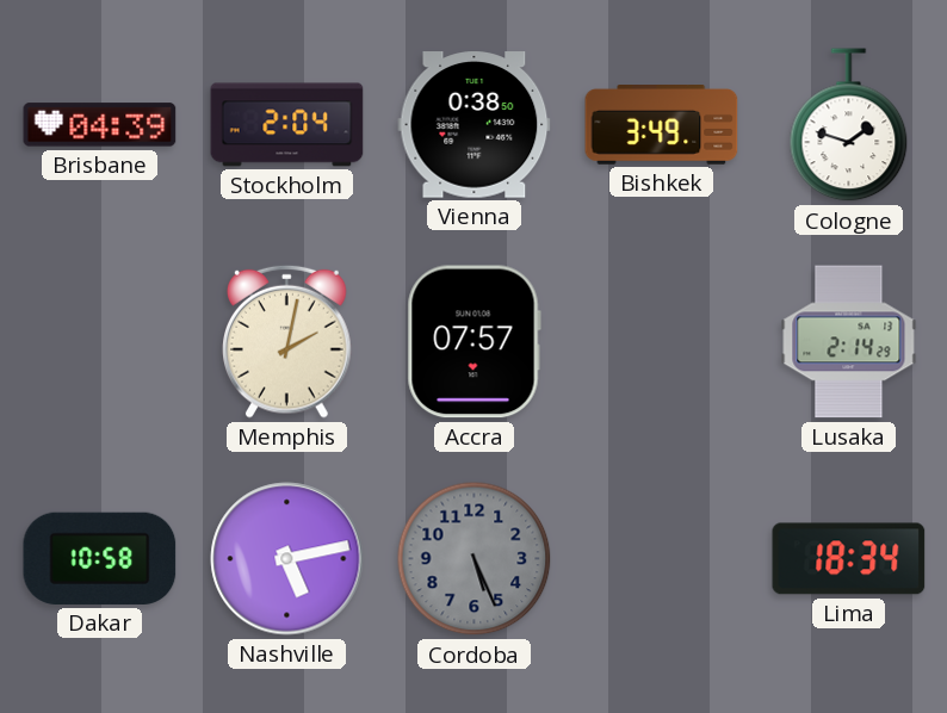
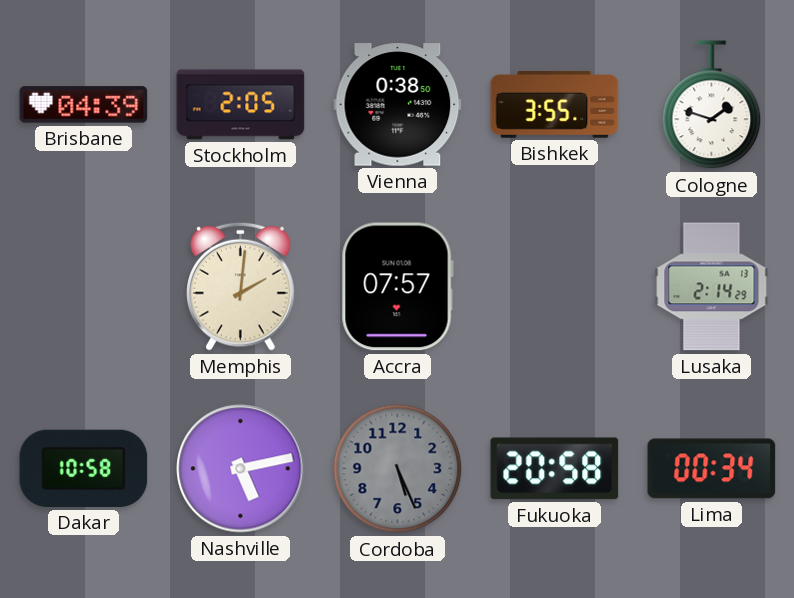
Stockholm: 2:04 -> 2:05
Bishkek: 3:49 -> 3:55
Memphis: 2:02 -> 2:01
Fukuoka: none -> 20:58
Lima: 18:34 -> 00:34
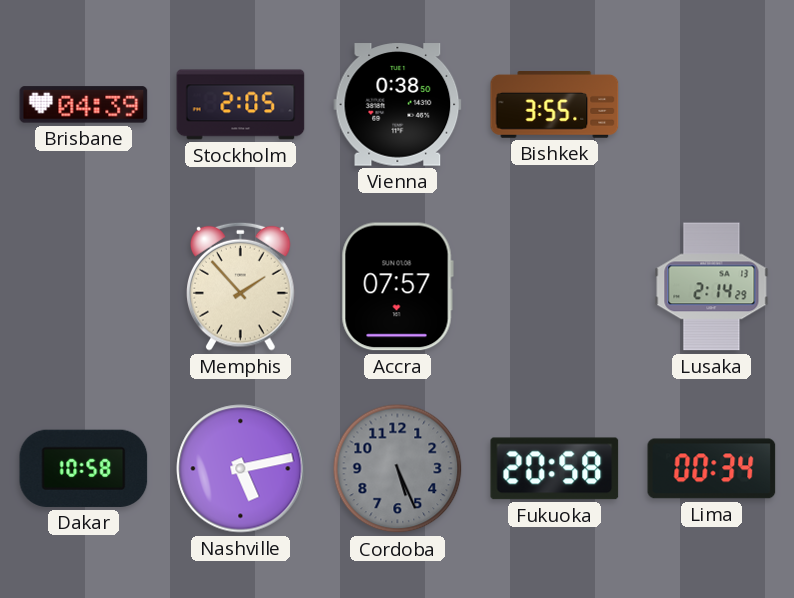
Cologne: 1:48 -> none
Memphis: 2:01 -> 1:53
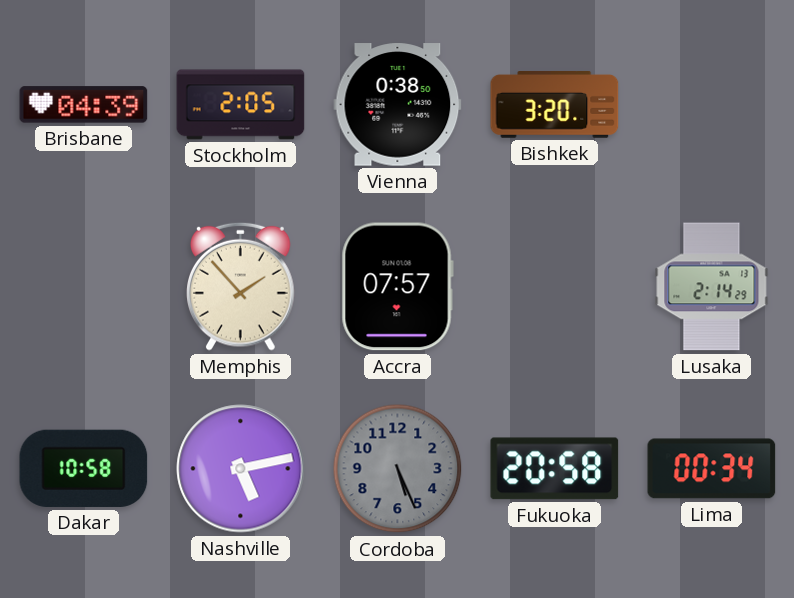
Bishkek: 3:55 -> 3:20
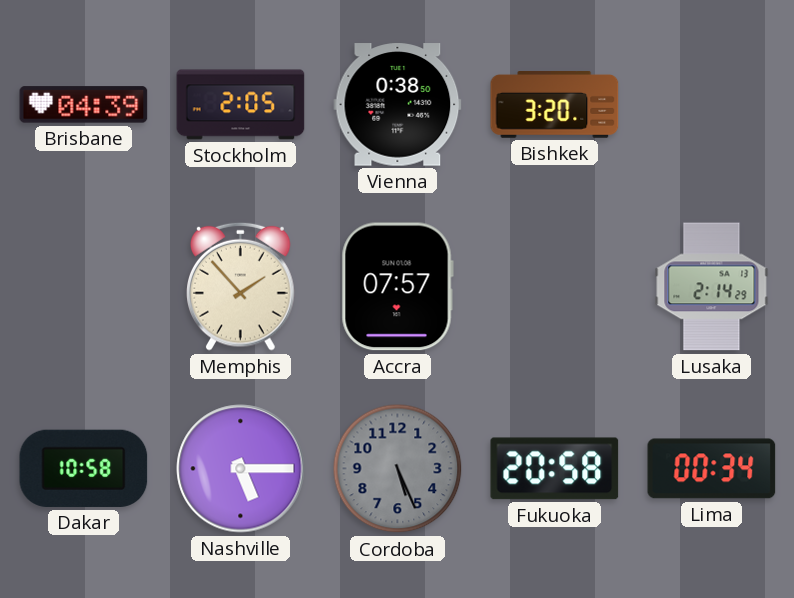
Nashville: 5:13 -> 5:15
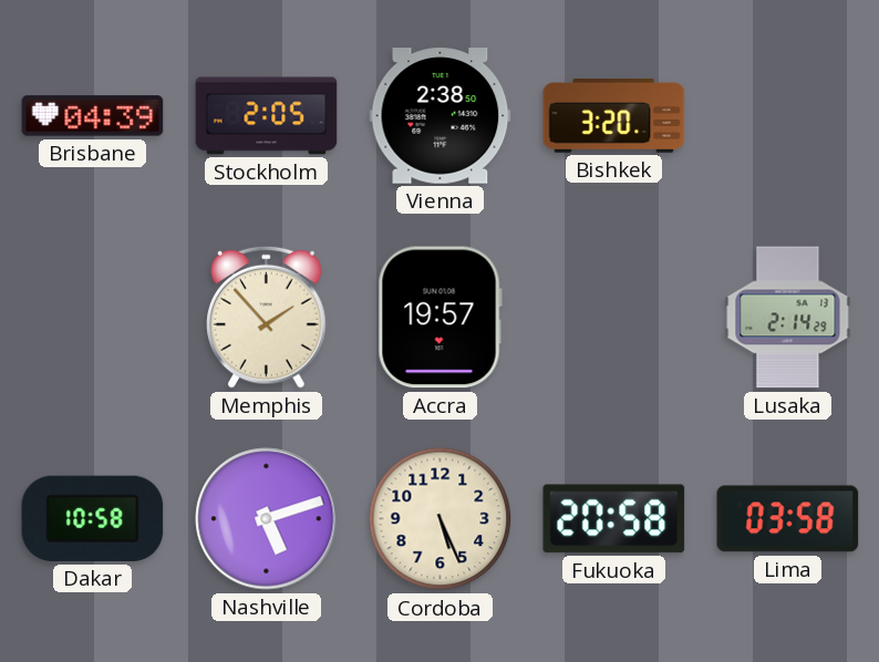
Vienna: 0:38 -> 2:38
Accra: 07:57 -> 19:57
Nashville: 5:15 -> 5:12
Cordoba dial: grey -> cream
Lima: 00:34 -> 03:58
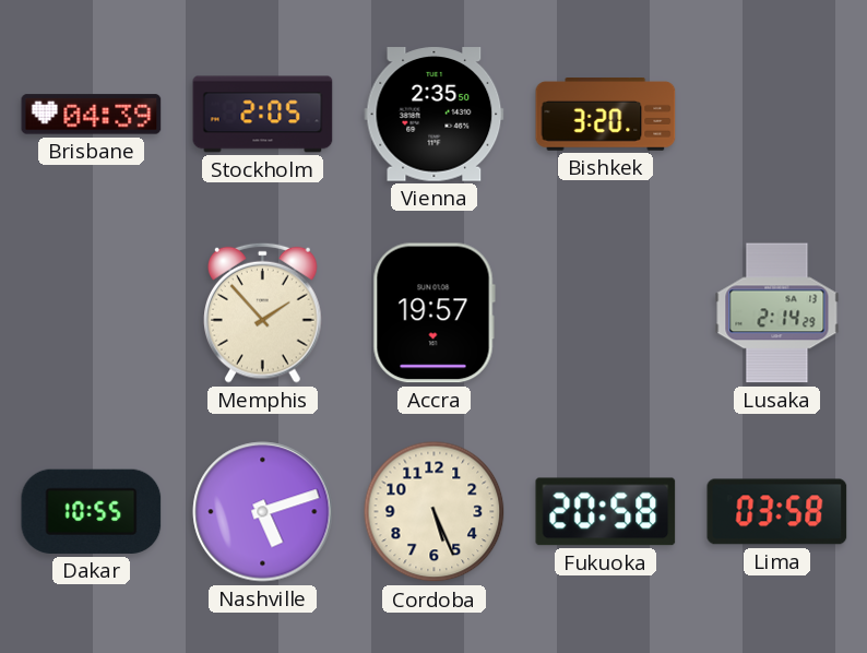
Vienna: 2:38 -> 2:35
Dakar: 10:58 -> 10:55
